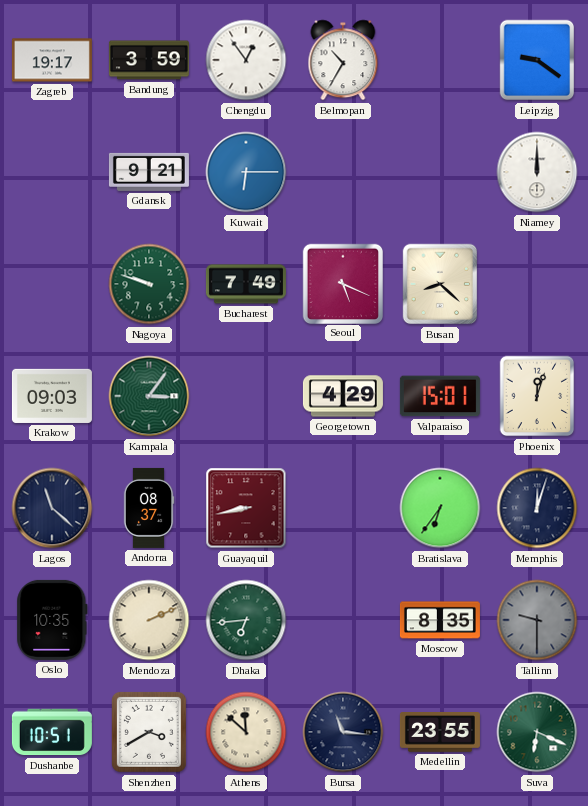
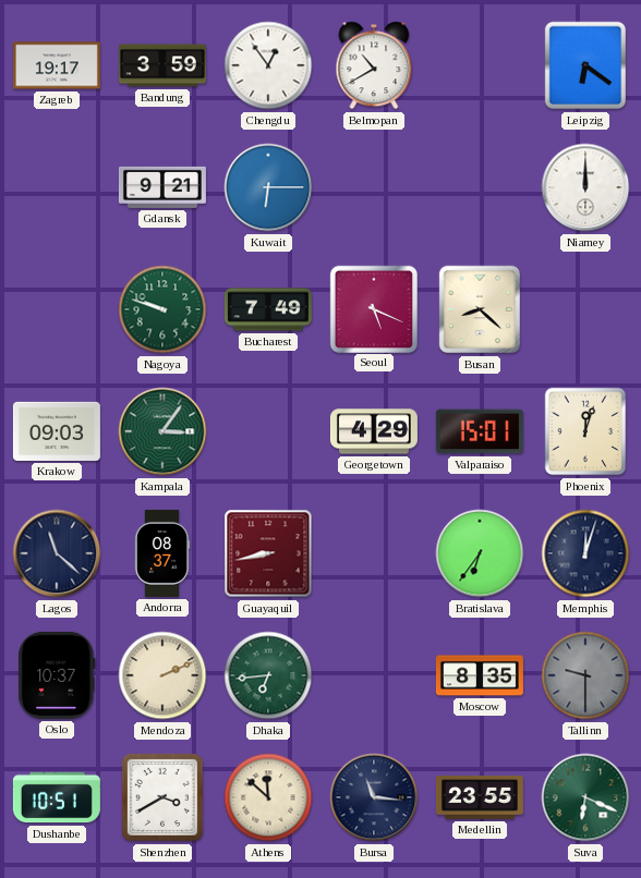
Belmopan: 10:35 -> 10:40
Leipzig: 9:21 -> 6:21
Oslo: 10:35 -> 10:37
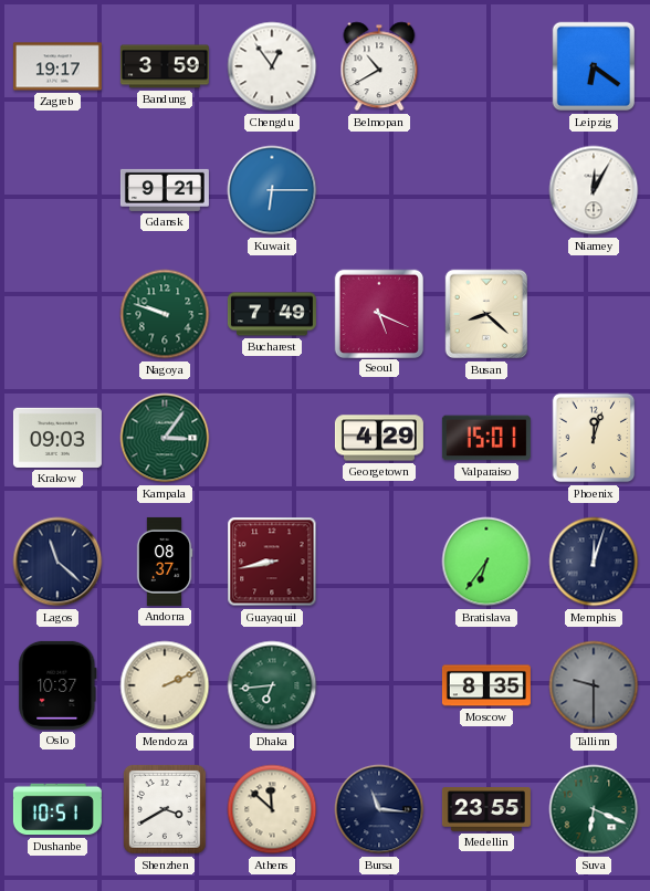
Niamey: 12:00 -> 12:05
